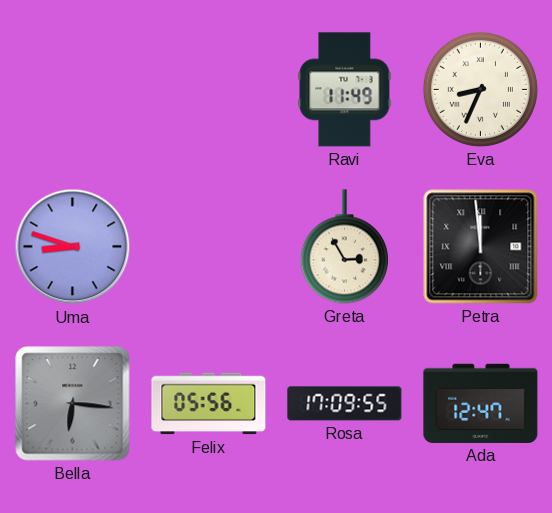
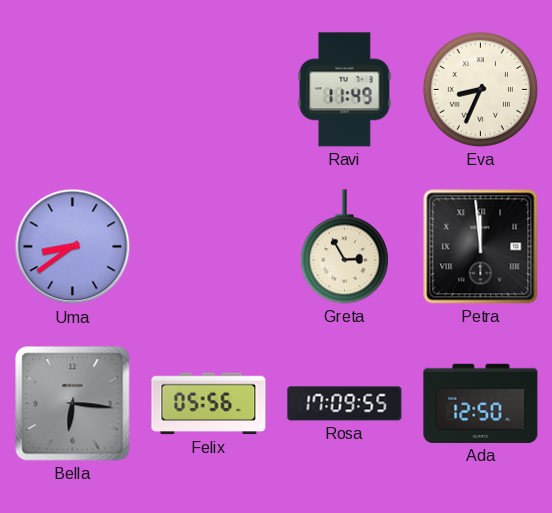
Uma: 8:48 -> 8:39
Ada: 12:47 -> 12:50
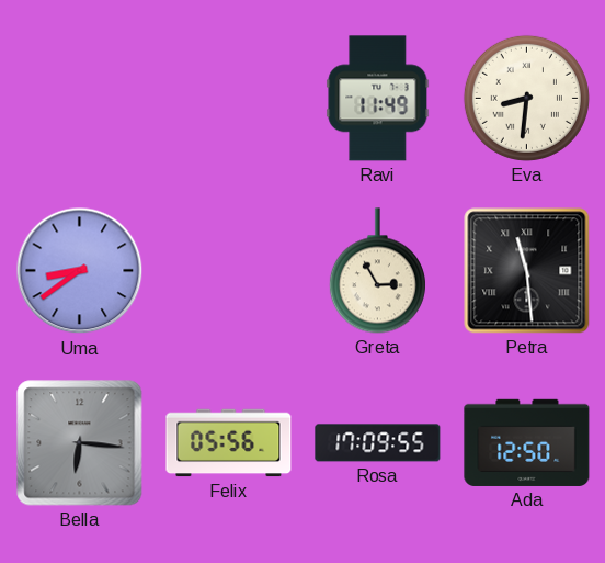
Eva: 8:34 -> 8:31
Petra: 11:59 -> 11:29
